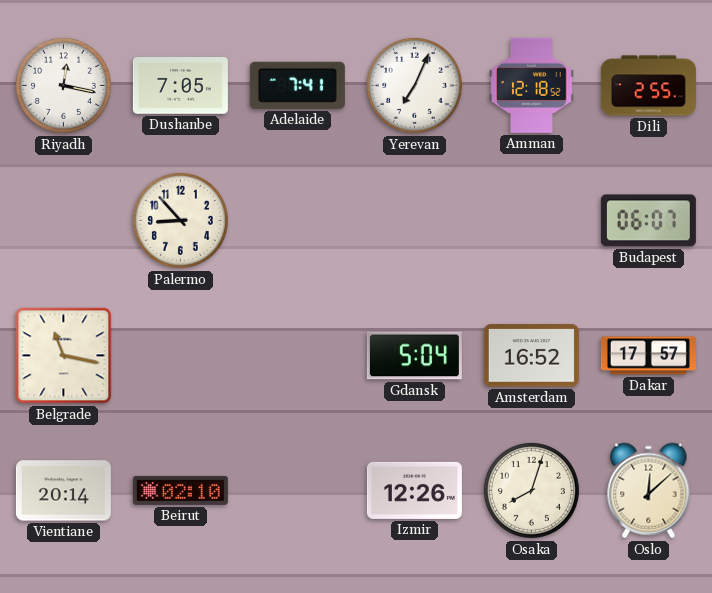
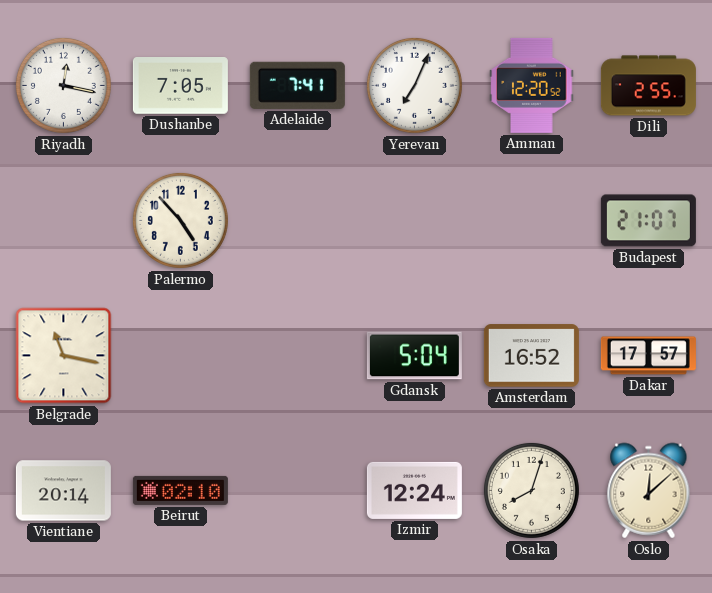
Amman: 12:18 -> 12:20
Palermo: 8:53 -> 4:53
Budapest: 06:07 -> 21:07
Izmir: 12:26 -> 12:24
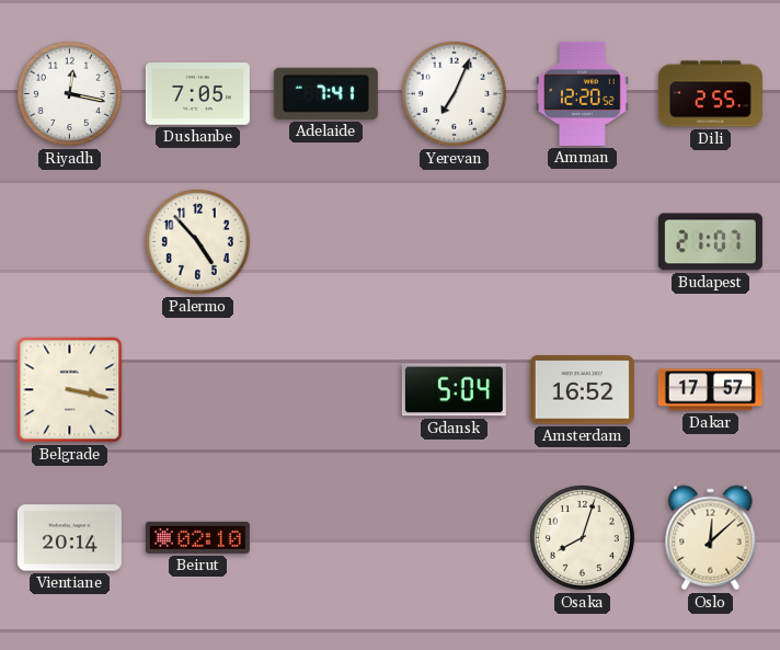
Belgrade: 11:17 -> 3:17
Izmir: 12:24 -> none
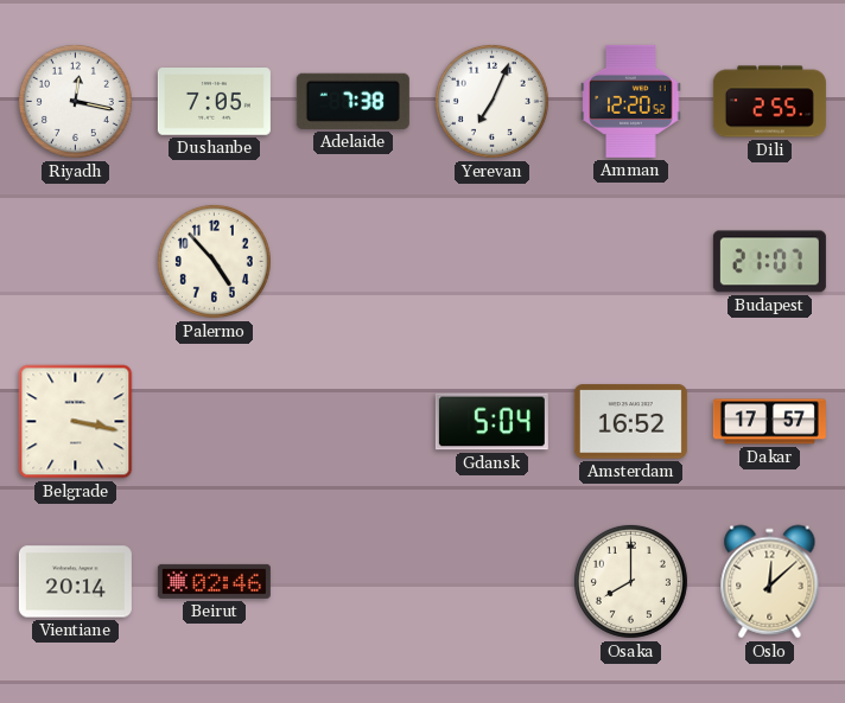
Adelaide: 7:41 -> 7:38
Beirut: 02:10 -> 02:46
Osaka: 8:03 -> 8:00
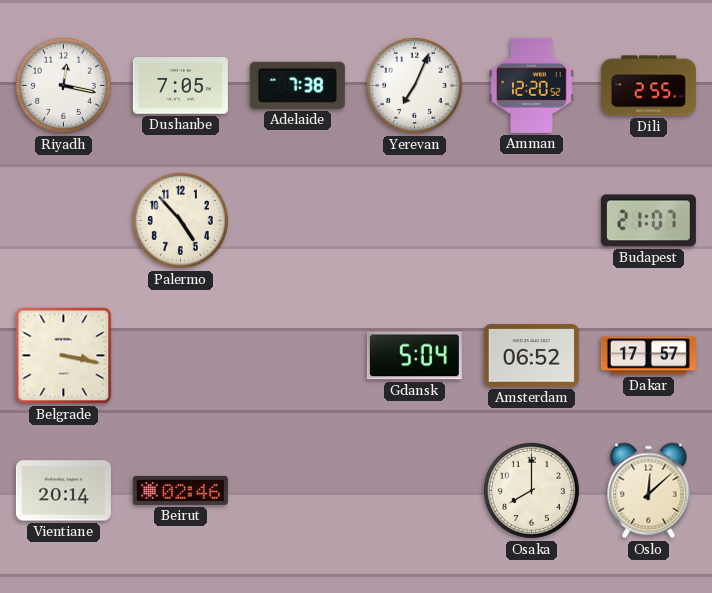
Amsterdam: 16:52 -> 06:52
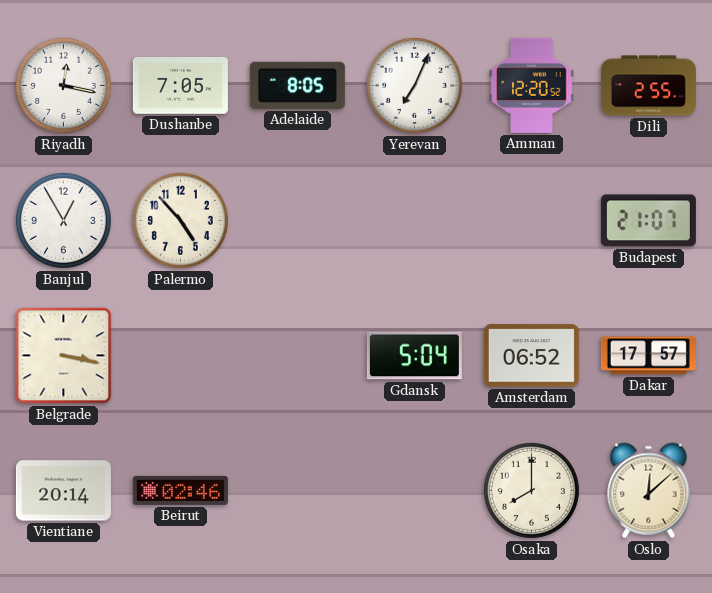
Adelaide: 7:38 -> 8:05
Banjul: none -> 12:55
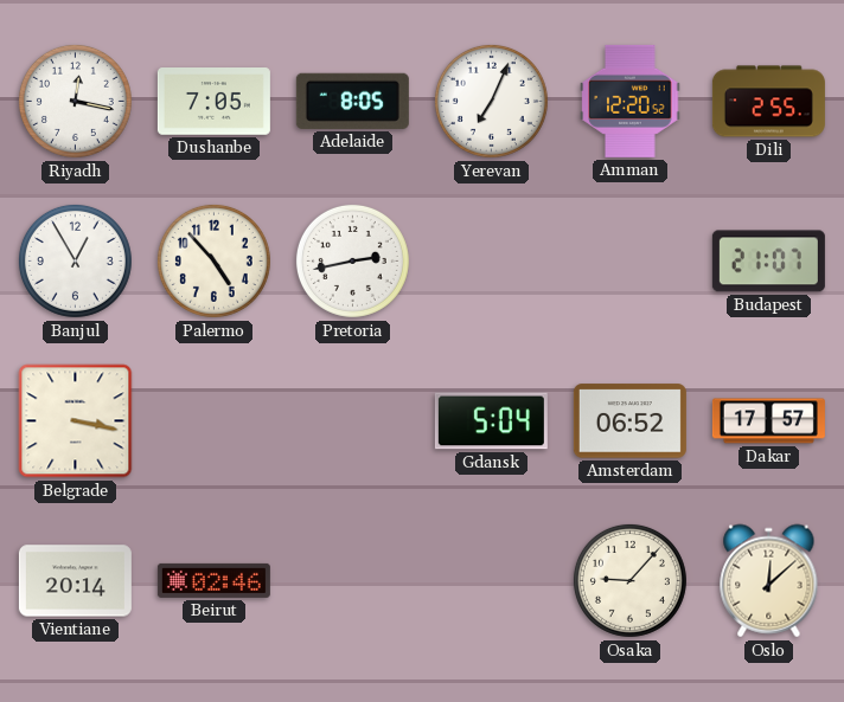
Pretoria: none -> 2:43
Osaka: 8:00 -> 9:07
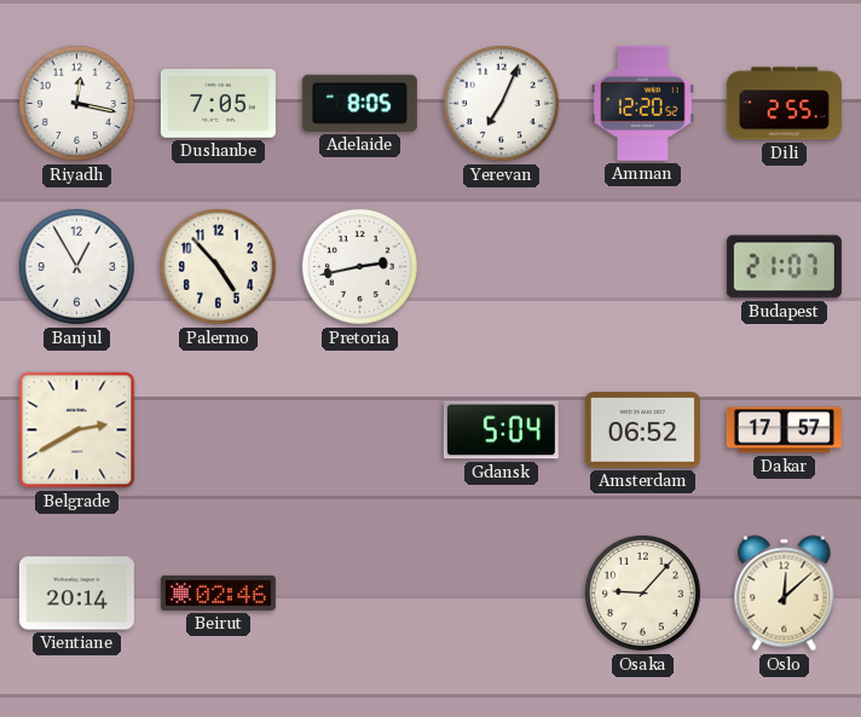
Belgrade: 3:17 -> 2:40
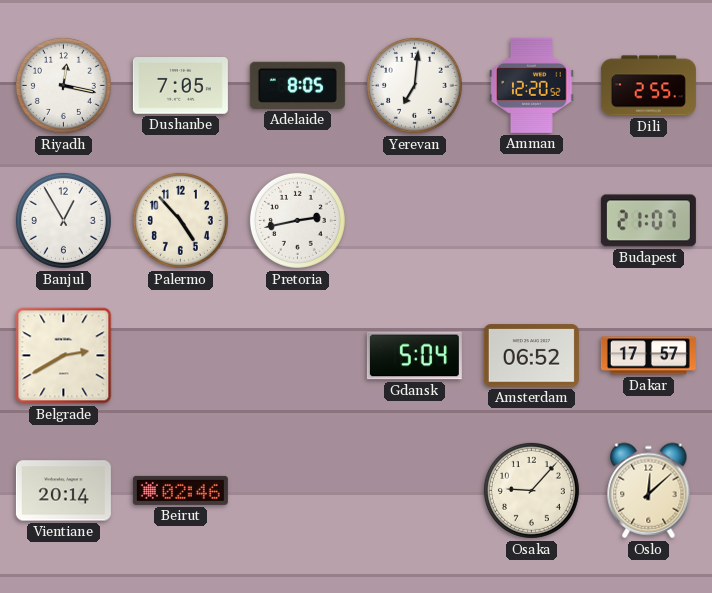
Yerevan: 7:04 -> 7:01
